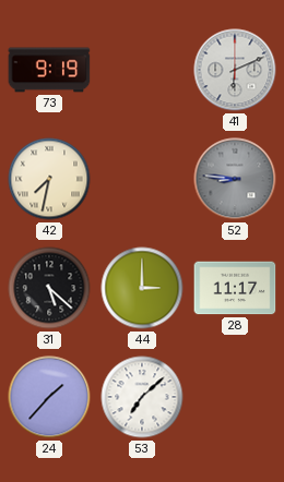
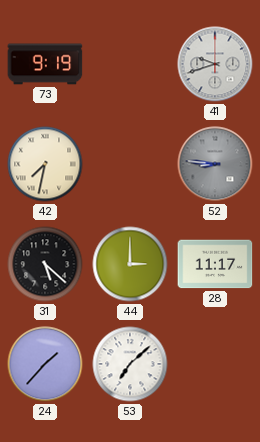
41: 6:11 -> 9:42
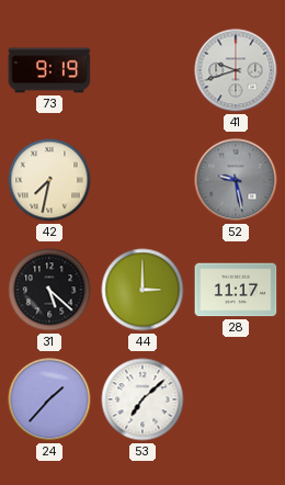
52: 8:46 -> 9:28
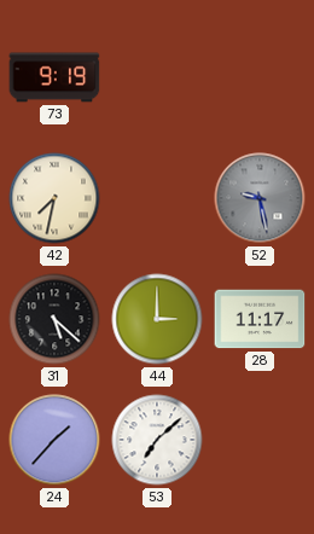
41: 9:42 -> none
